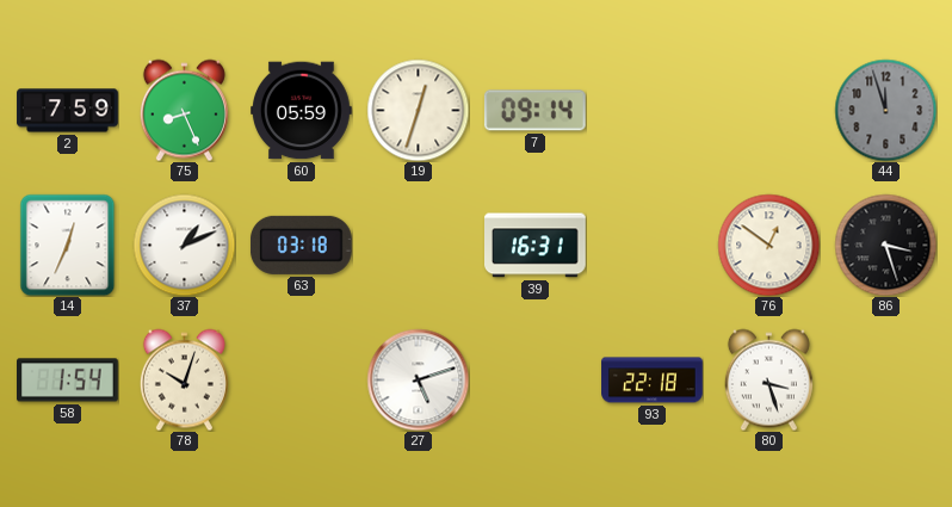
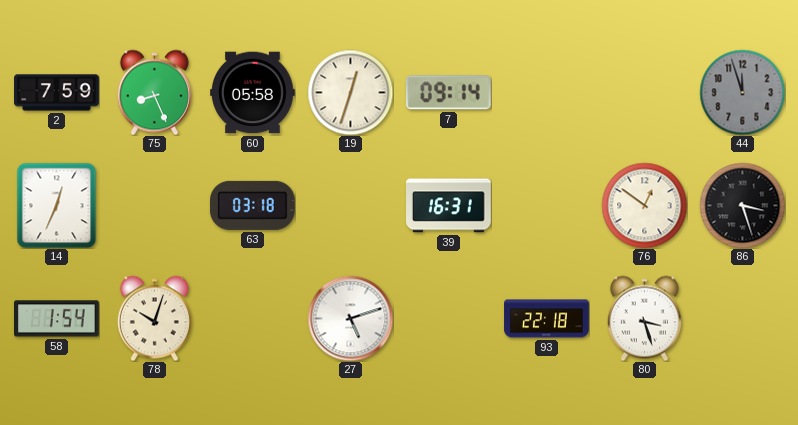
60: 05:59 -> 05:58
37: 1:11 -> none
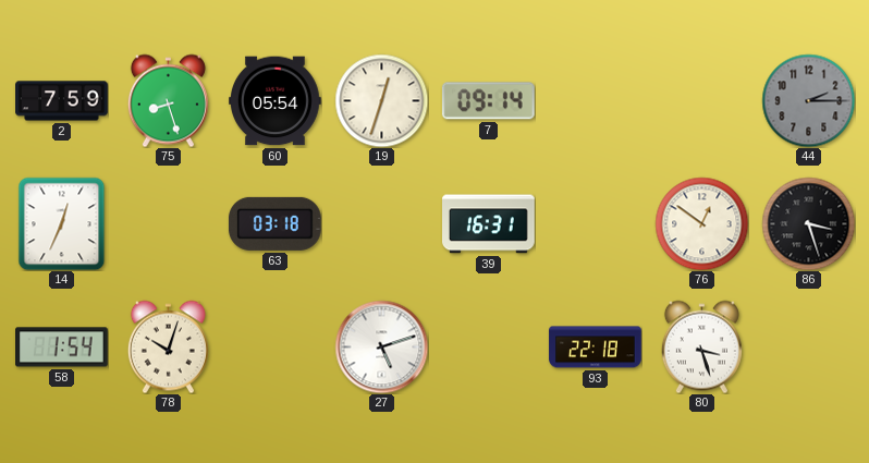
75: 8:26 -> 8:27
60: 05:58 -> 05:54
44: 11:57 -> 2:15
